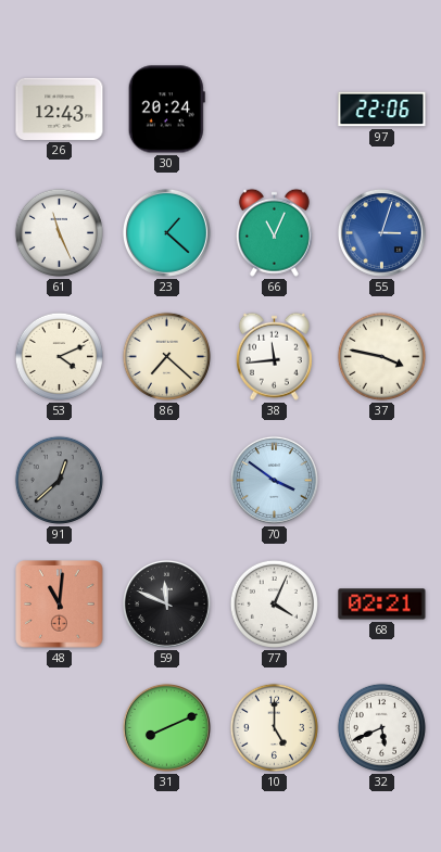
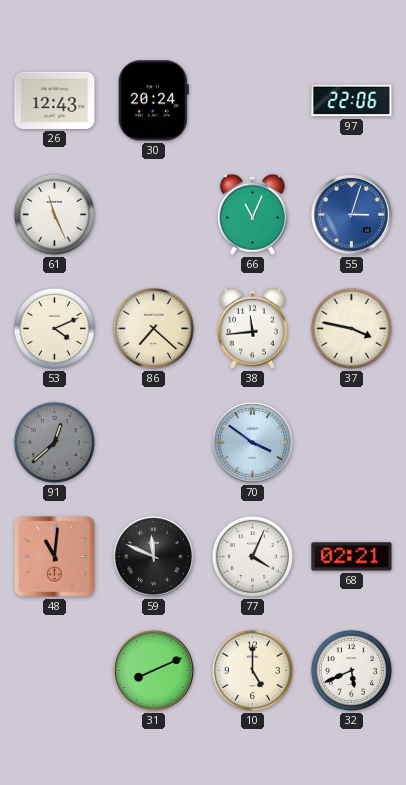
23: 1:22 -> none
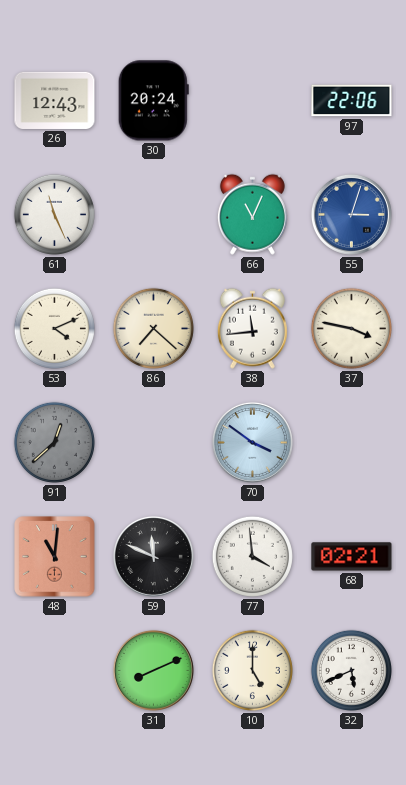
77: 4:04 -> 3:59
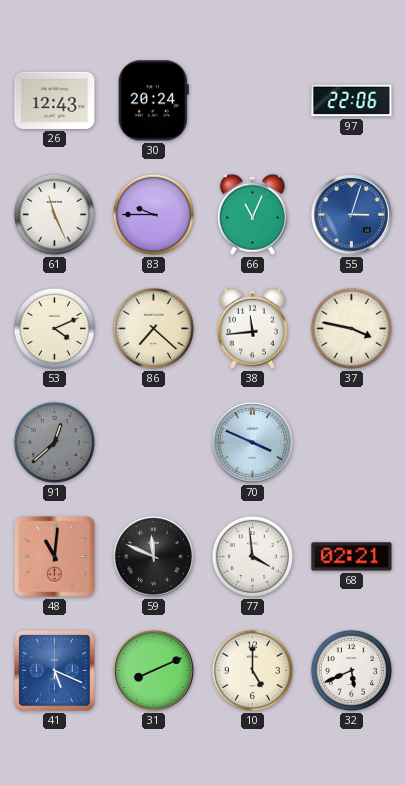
83: none -> 9:45
70: 3:51 -> 3:49
41: none -> 5:19
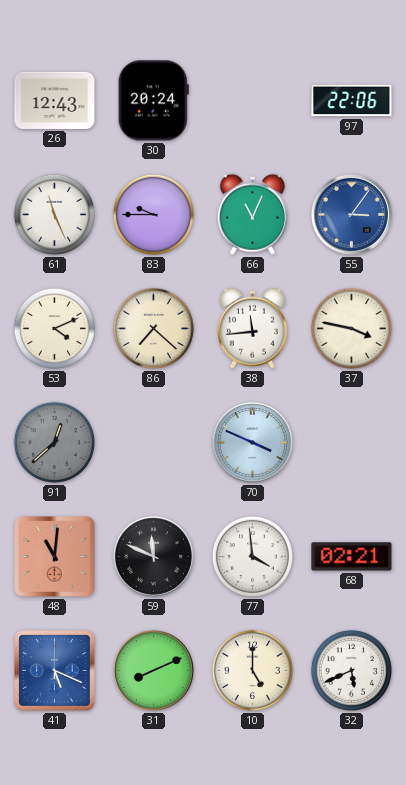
55: 3:03 -> 3:06
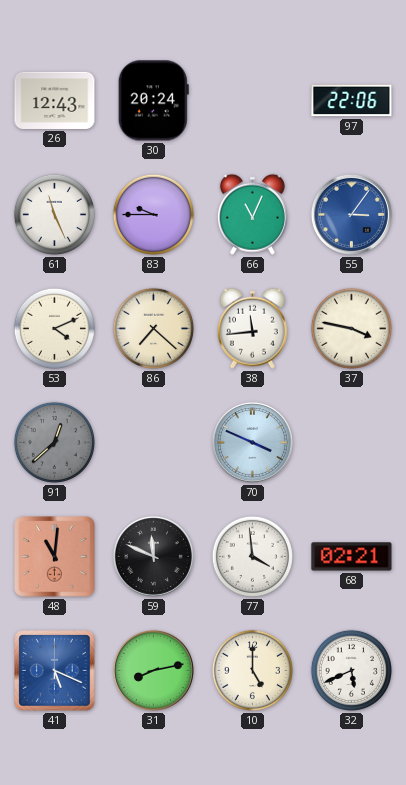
31: 8:11 -> 8:13
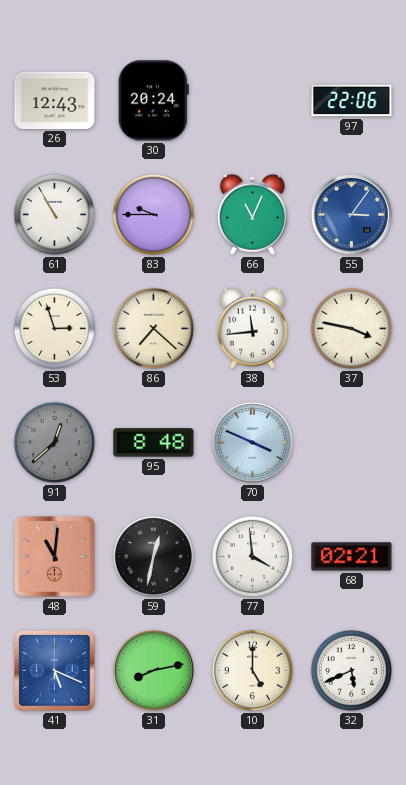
61: 11:26 -> 10:55
53: 4:11 -> 2:57
95: none -> 8:48
59: 11:49 -> 12:32
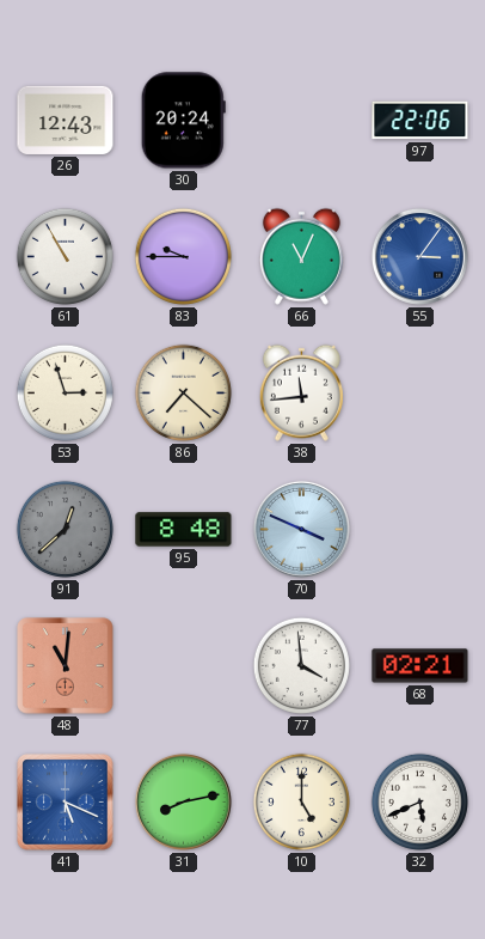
37: 3:47 -> none
59: 12:32 -> none
